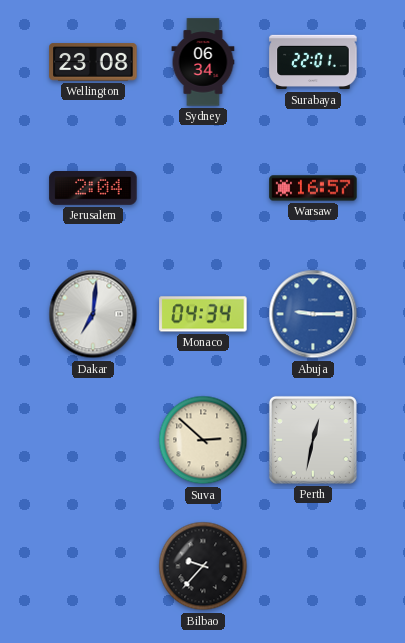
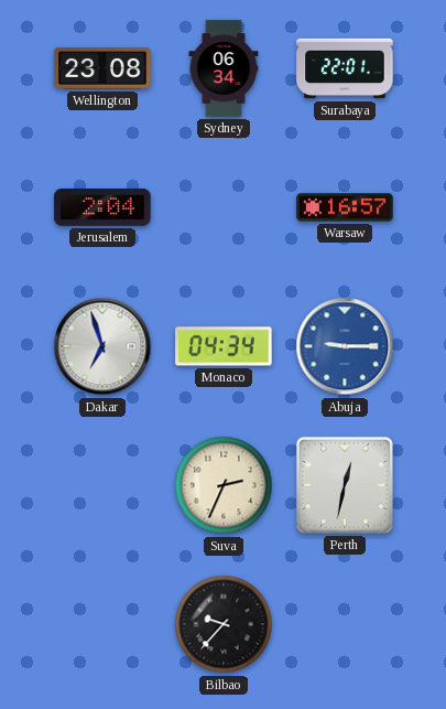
Dakar: 7:01 -> 6:57
Suva: 2:52 -> 2:34
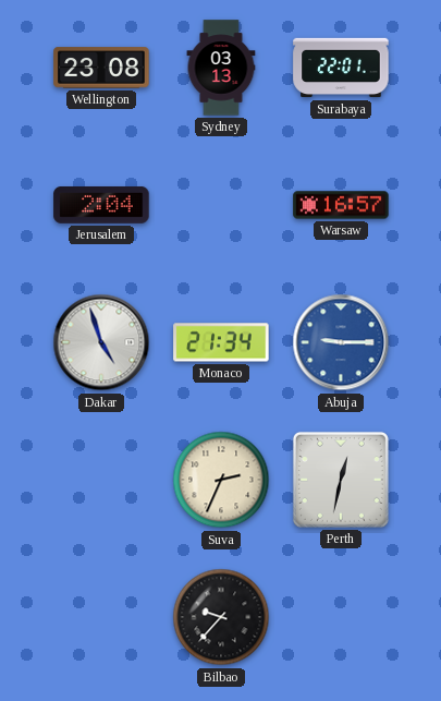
Sydney: 06:34 -> 03:13
Dakar: 6:57 -> 4:57
Monaco: 04:34 -> 21:34
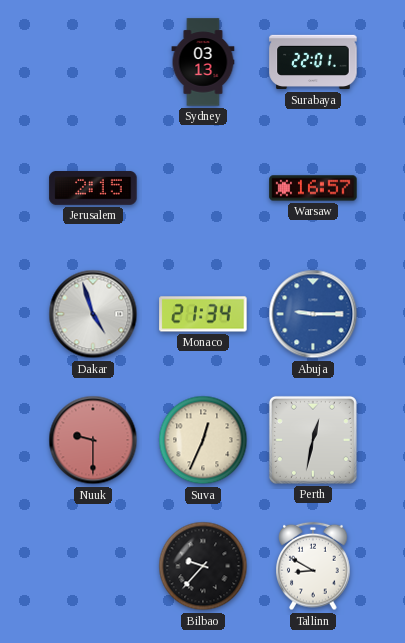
Wellington: 23:08 -> none
Jerusalem: 2:04 -> 2:15
Nuuk: none -> 9:30
Suva: 2:34 -> 12:34
Tallinn: none -> 8:50
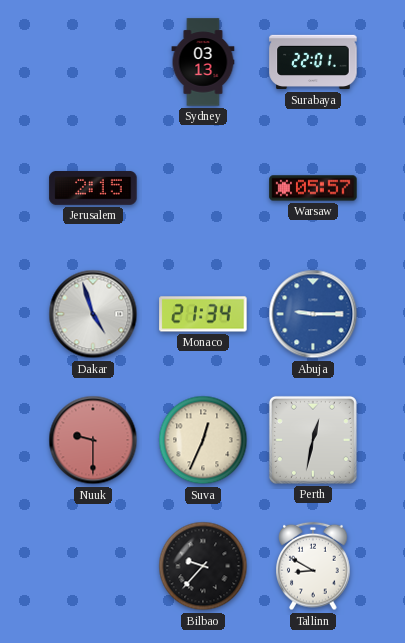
Warsaw: 16:57 -> 05:57
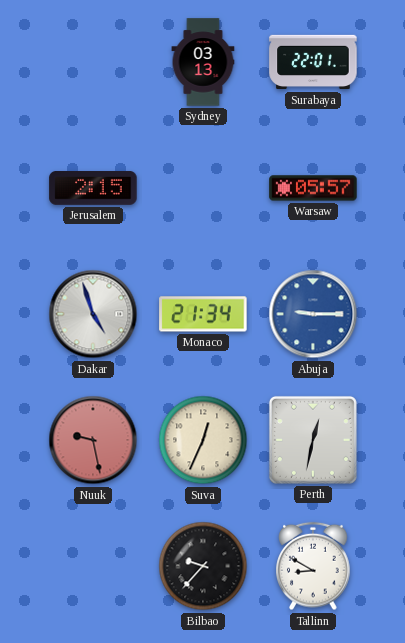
Nuuk: 9:30 -> 9:28
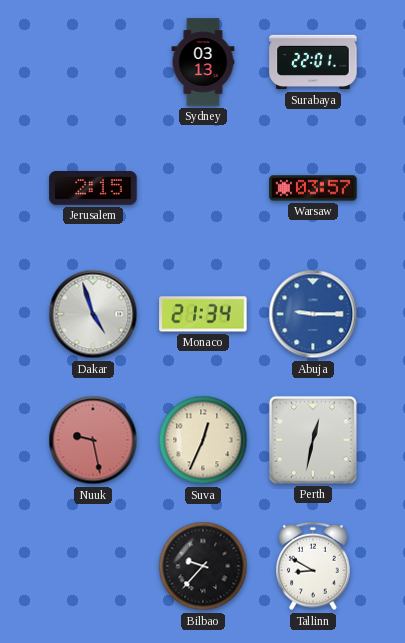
Warsaw: 05:57 -> 03:57
